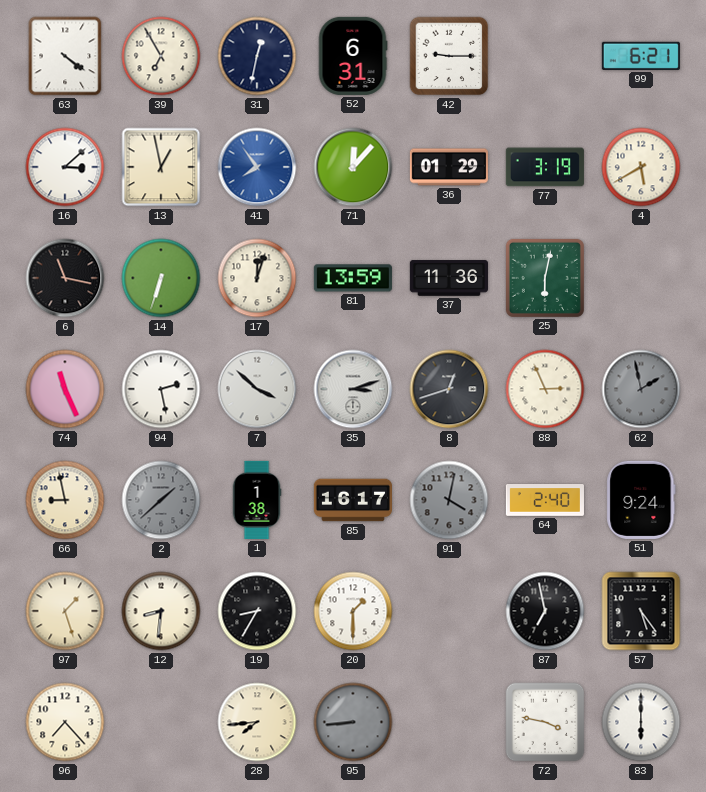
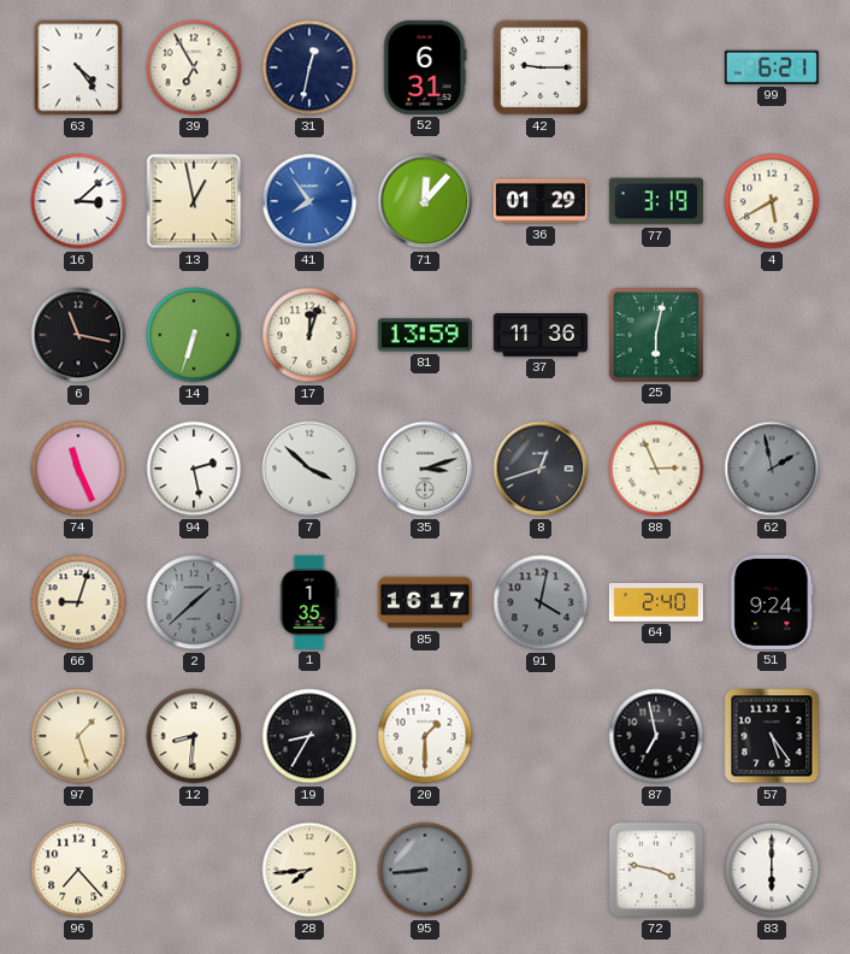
63: 4:21 -> 4:24
66: 8:58 -> 9:03
1: 1:38 -> 1:35
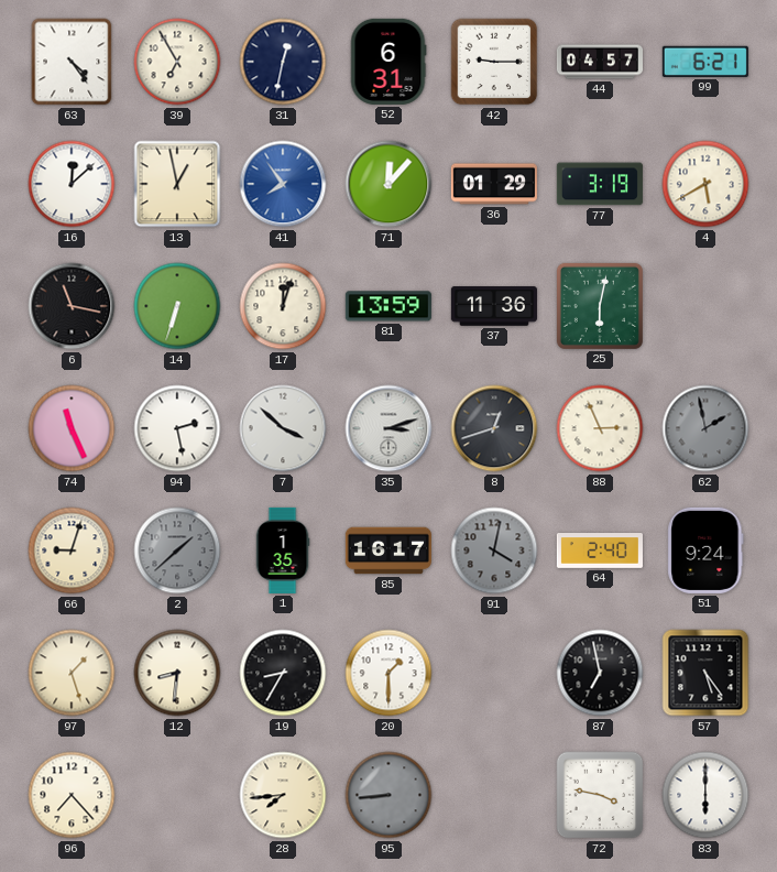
44: none -> 04:57
16: 3:08 -> 12:08
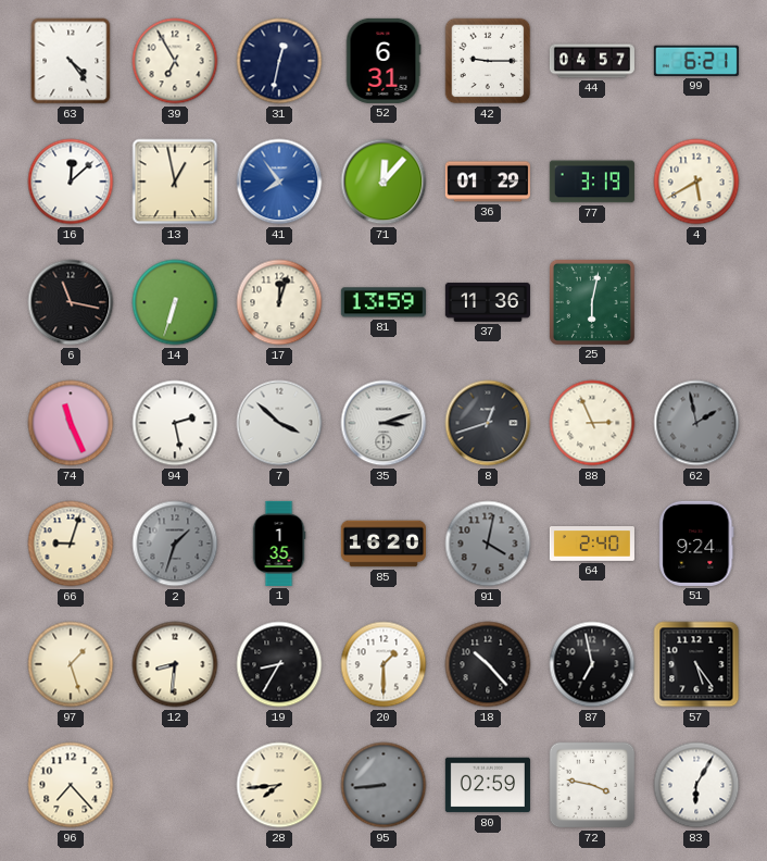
2: 1:38 -> 1:33
85: 16:17 -> 16:20
18: none -> 10:23
80: none -> 02:59
83: 6:00 -> 6:05
